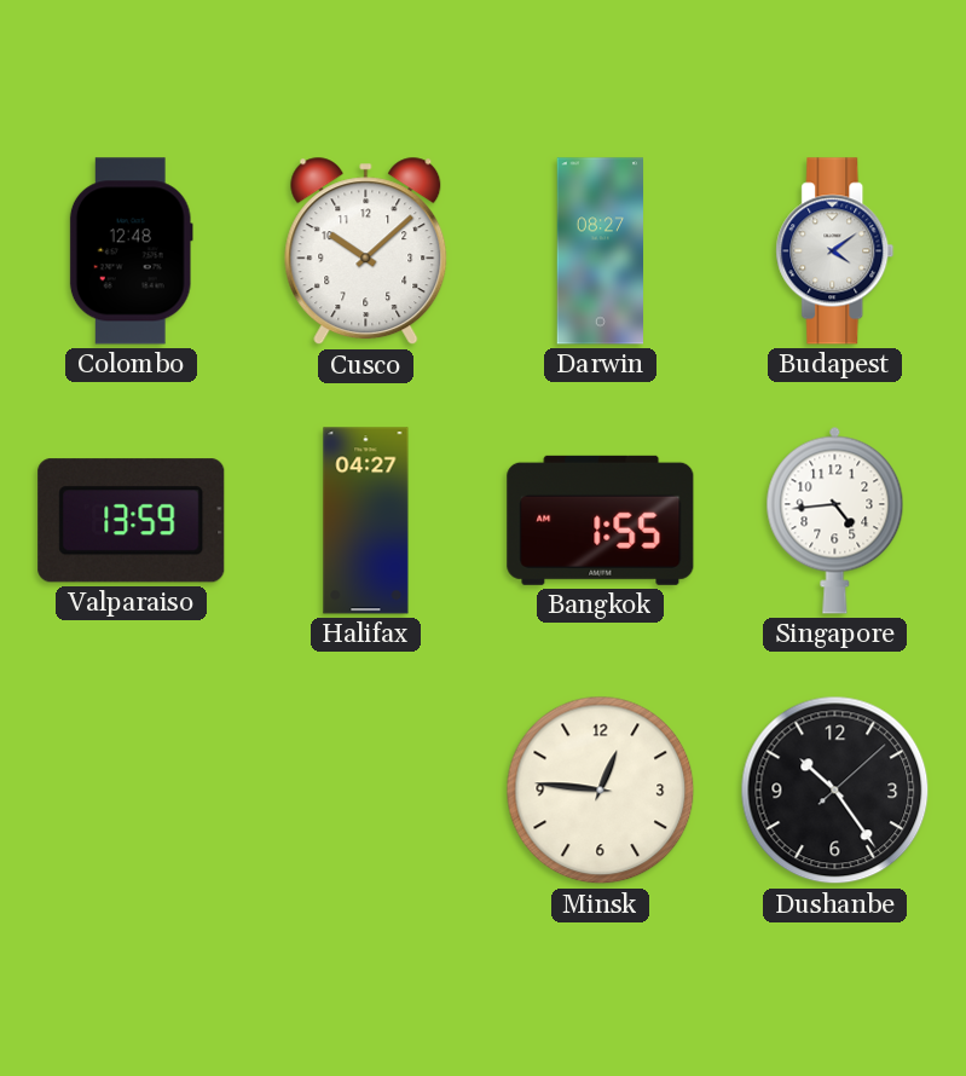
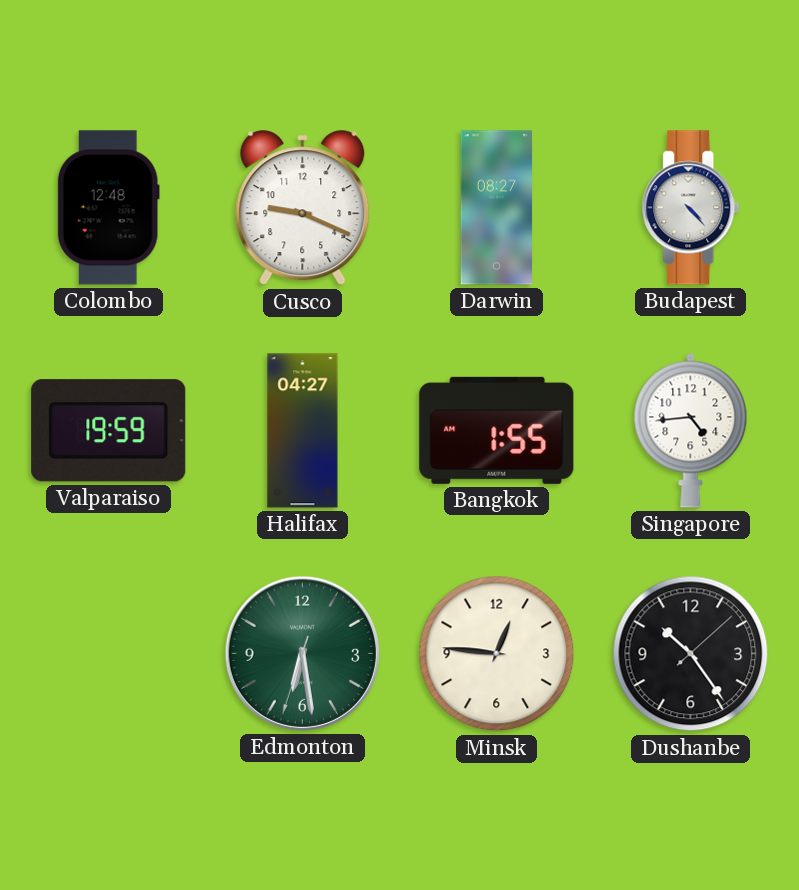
Cusco: 10:08 -> 9:19
Budapest: 4:09 -> 4:23
Valparaiso: 13:59 -> 19:59
Edmonton: none -> 6:28
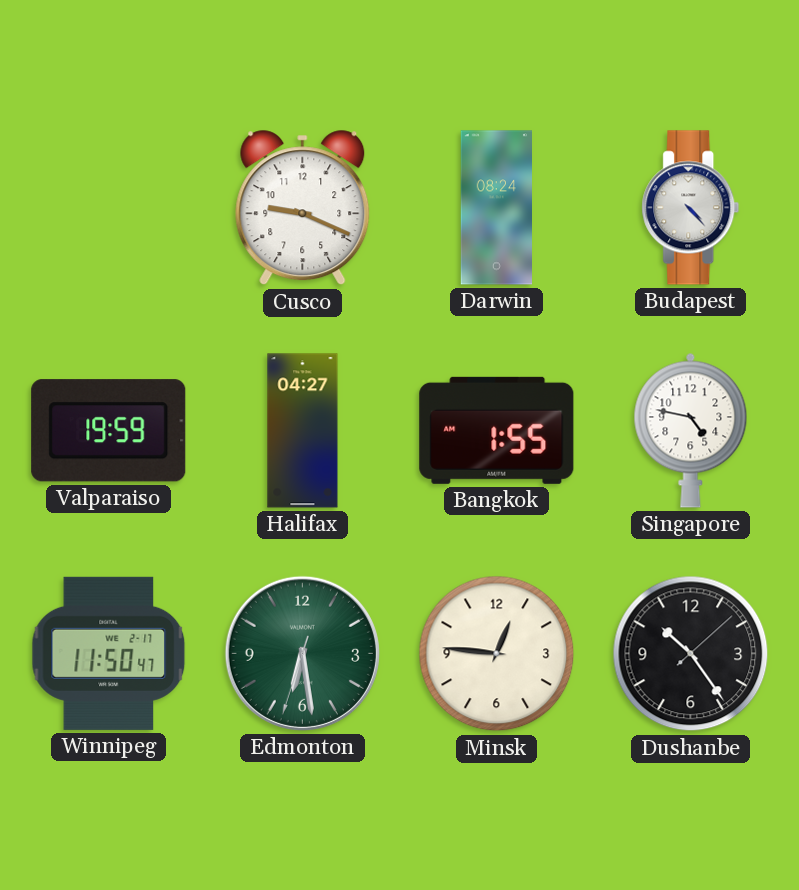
Colombo: 12:48 -> none
Darwin: 08:27 -> 08:24
Singapore: 4:44 -> 4:47
Winnipeg: none -> 11:50
